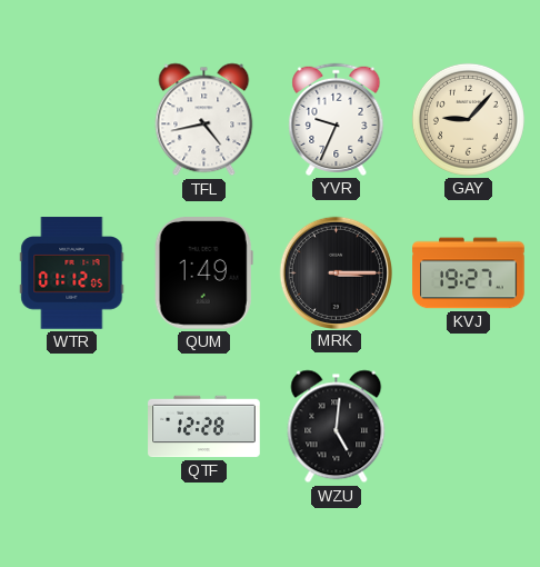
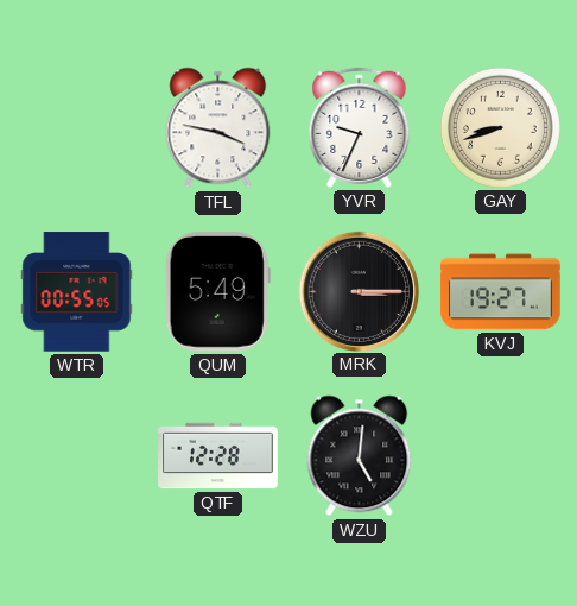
TFL: 4:43 -> 3:47
GAY: 9:07 -> 8:42
WTR: 01:12 -> 00:55
QUM: 1:49 -> 5:49
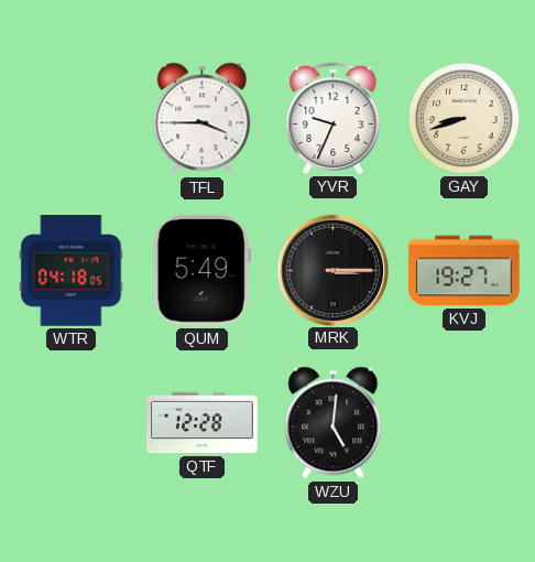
TFL: 3:47 -> 3:45
WTR: 00:55 -> 04:18
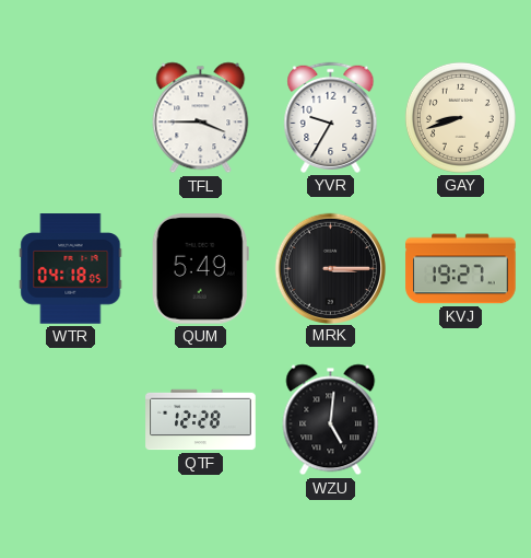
YVR: 9:34 -> 9:35
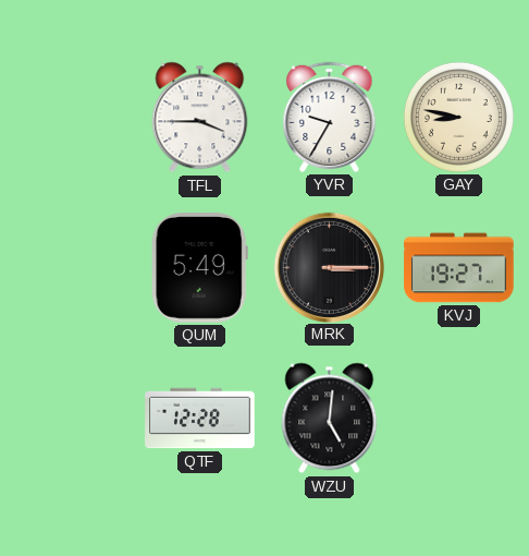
GAY: 8:42 -> 8:47
WTR: 04:18 -> none
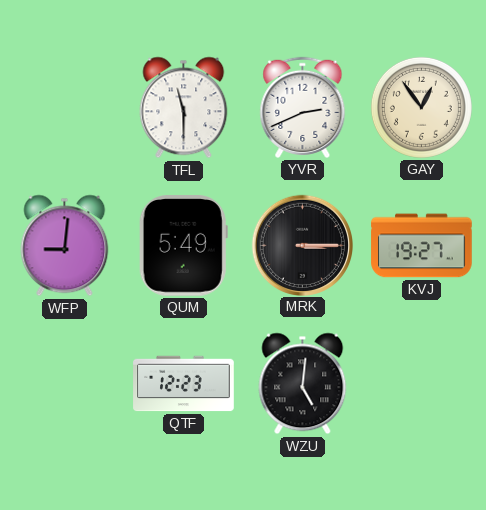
TFL: 3:45 -> 11:30
YVR: 9:35 -> 2:41
GAY: 8:47 -> 12:54
WFP: none -> 9:01
QTF: 12:28 -> 12:23
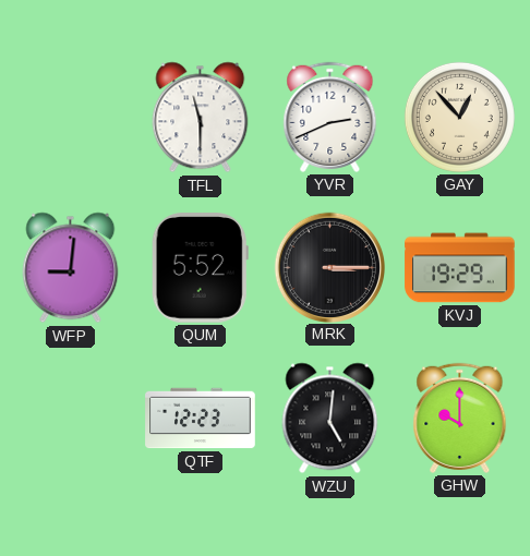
GAY: 12:54 -> 12:53
QUM: 5:49 -> 5:52
KVJ: 19:27 -> 19:29
GHW: none -> 10:00
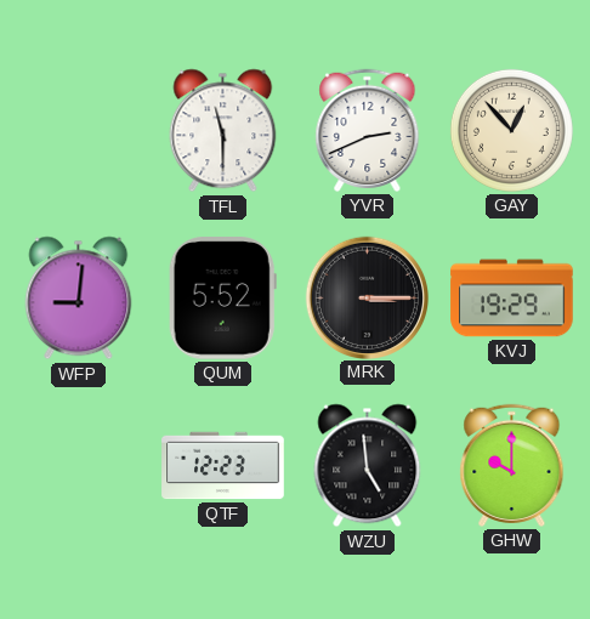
WZU: 5:01 -> 4:59
